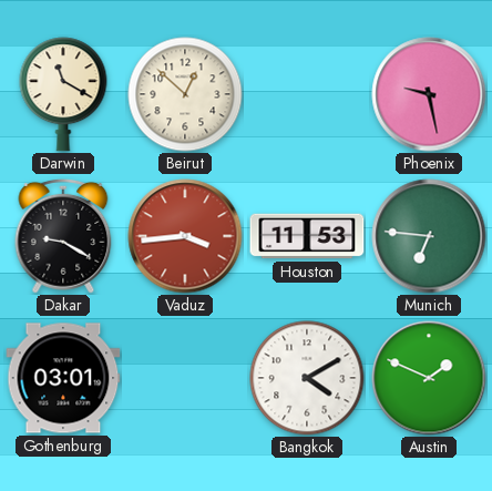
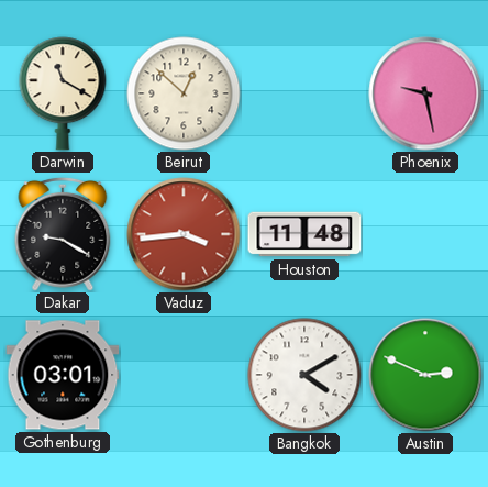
Houston: 11:53 -> 11:48
Munich: 6:46 -> none
Austin: 1:49 -> 2:49
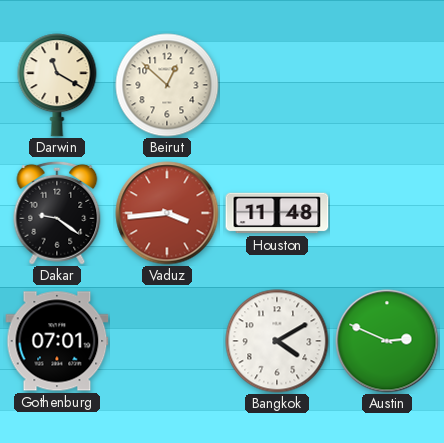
Phoenix: 9:28 -> none
Dakar: 9:20 -> 9:21
Gothenburg: 03:01 -> 07:01
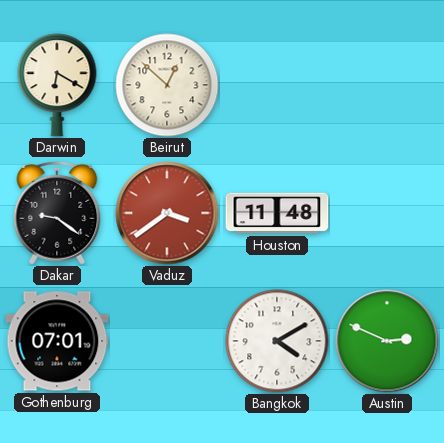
Darwin: 11:20 -> 6:20
Vaduz: 3:44 -> 3:39
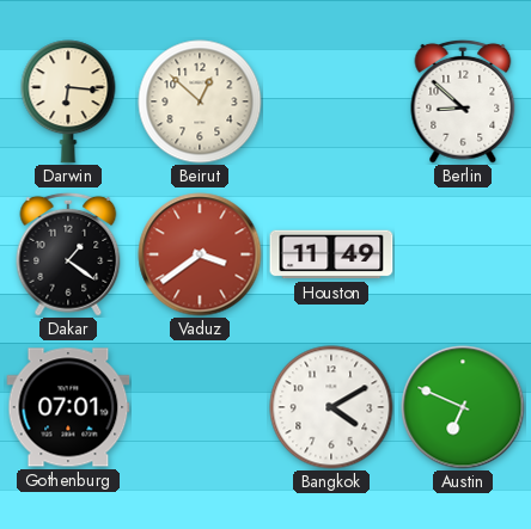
Darwin: 6:20 -> 6:16
Berlin: none -> 8:52
Dakar: 9:21 -> 1:21
Houston: 11:48 -> 11:49
Austin: 2:49 -> 6:49
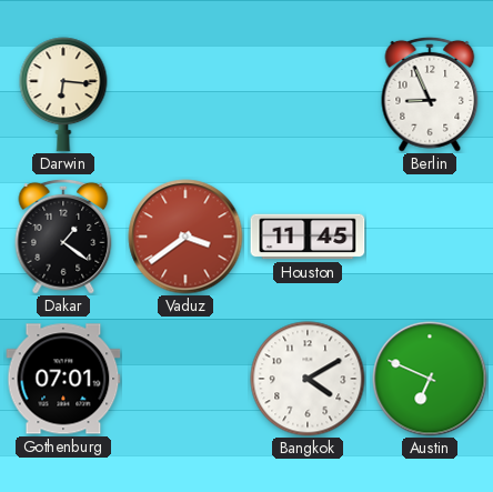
Beirut: 12:52 -> none
Berlin: 8:52 -> 8:56
Houston: 11:49 -> 11:45
